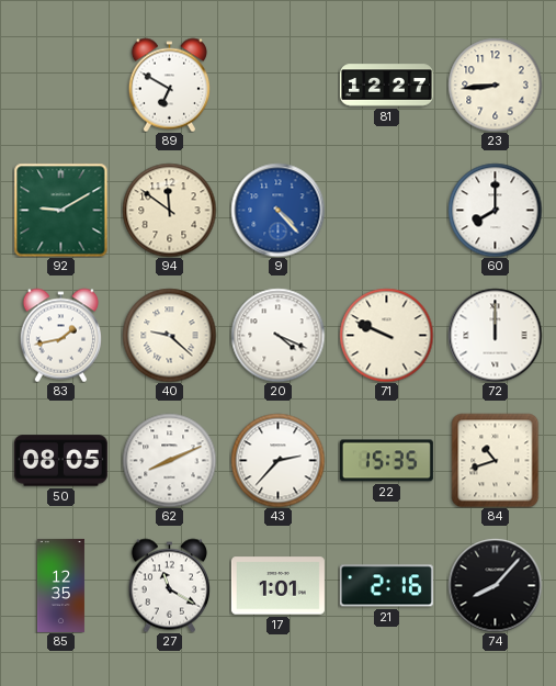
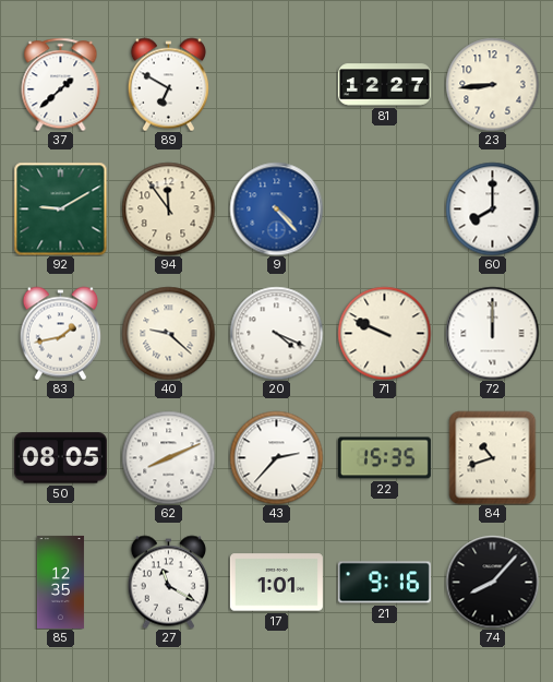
37: none -> 1:38
94: 11:51 -> 11:54
21: 2:16 -> 9:16
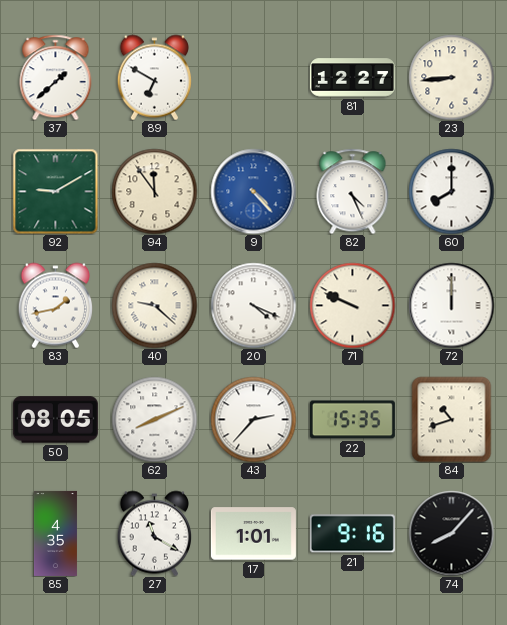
82: none -> 4:26
85: 12:35 -> 4:35
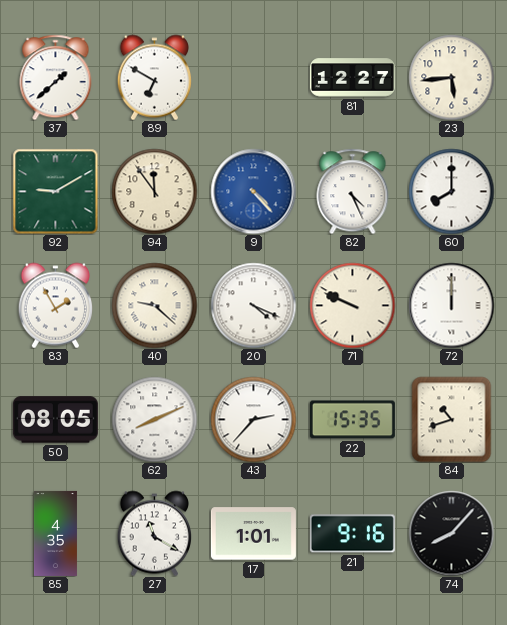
23: 8:44 -> 5:44
83: 1:43 -> 1:55
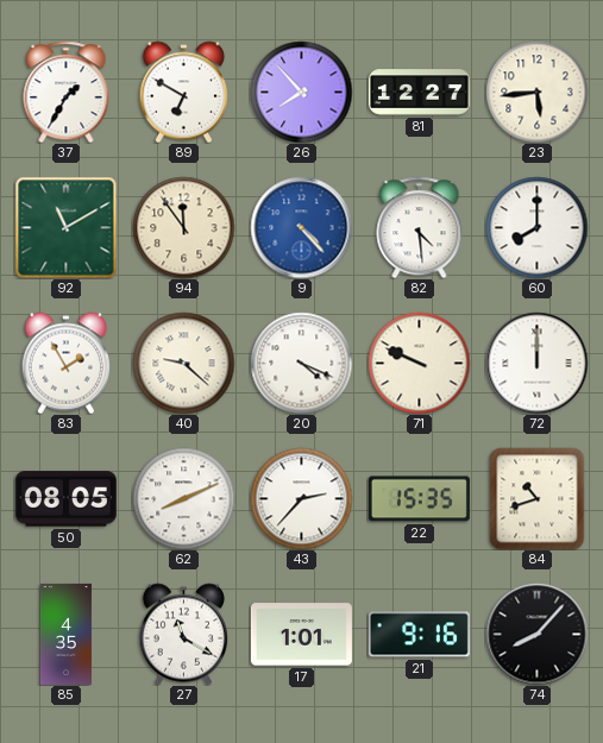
37: 1:38 -> 1:35
26: none -> 7:53
92: 9:10 -> 11:10
82: 4:26 -> 4:29
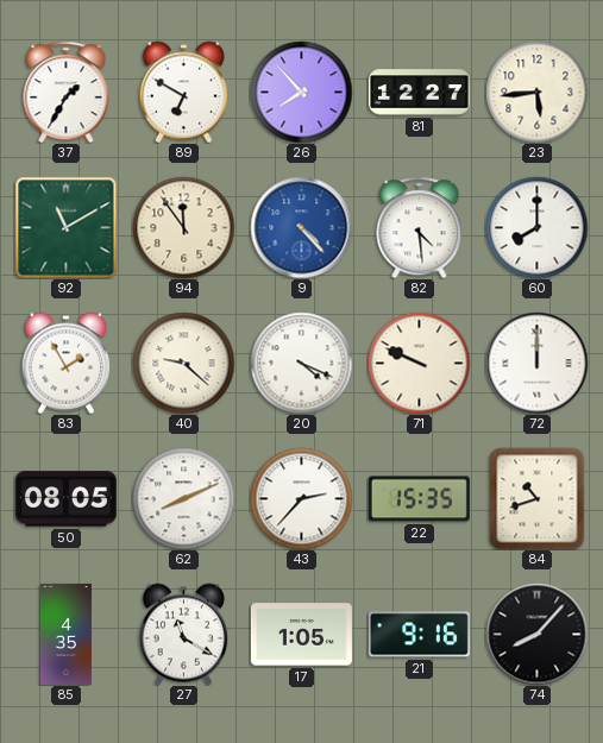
17: 1:01 -> 1:05
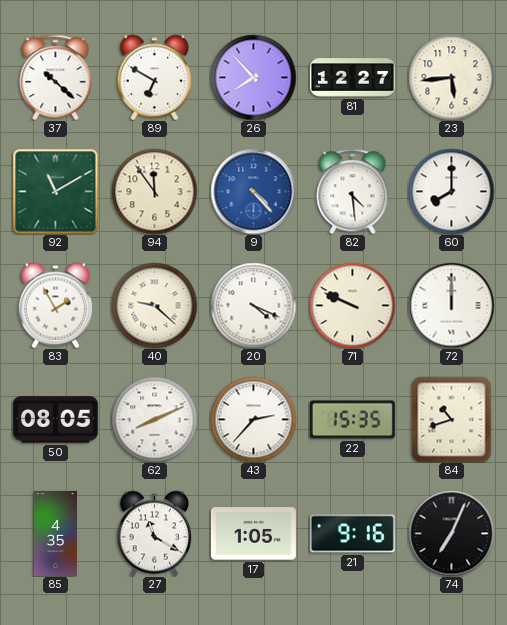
37: 1:35 -> 10:22
74: 8:07 -> 7:04
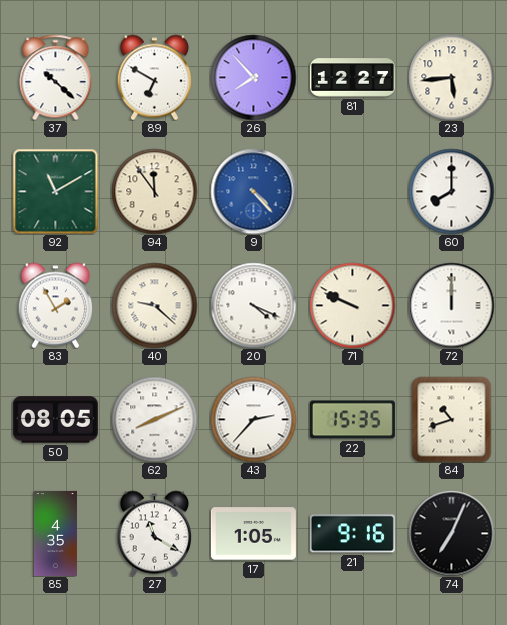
82: 4:29 -> none
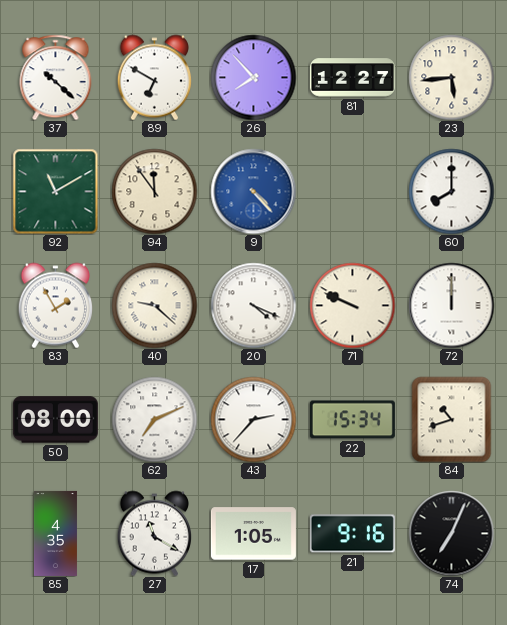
50: 08:05 -> 08:00
62: 8:11 -> 7:11
22: 15:35 -> 15:34
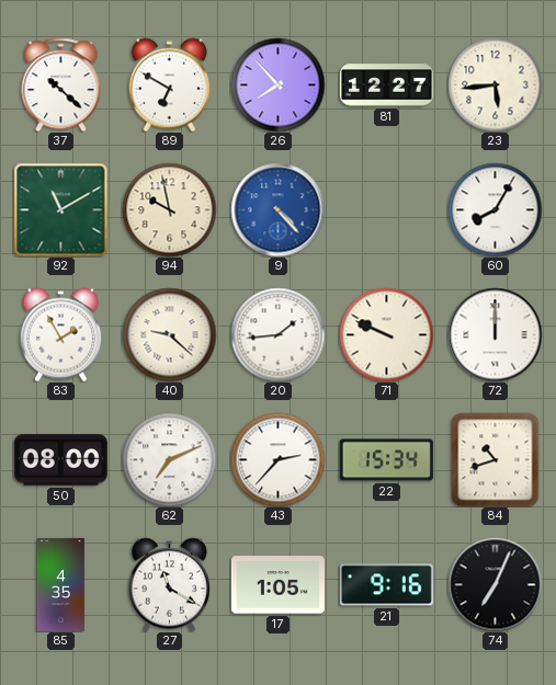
94: 11:54 -> 9:58
60: 8:00 -> 8:05
20: 4:19 -> 1:44
